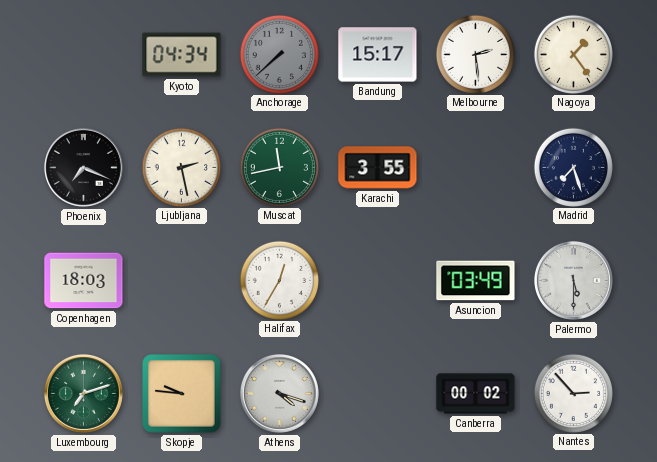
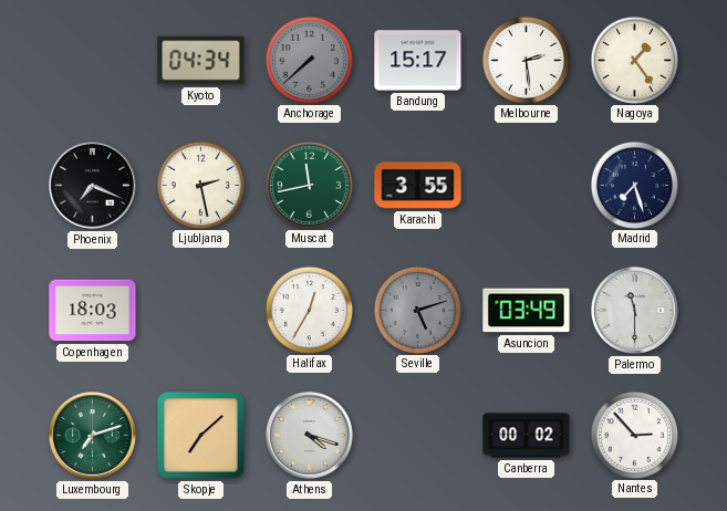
Seville: none -> 5:12
Palermo: 5:30 -> 11:30
Skopje: 9:46 -> 7:08
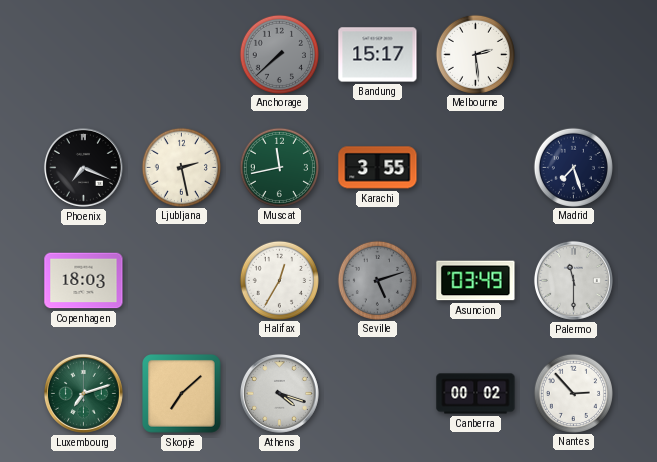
Kyoto: 04:34 -> none
Nagoya: 1:24 -> none
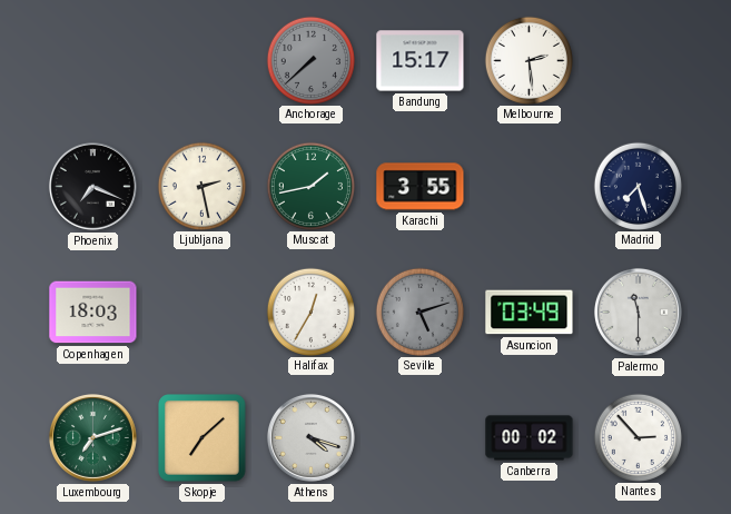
Muscat: 11:43 -> 1:43
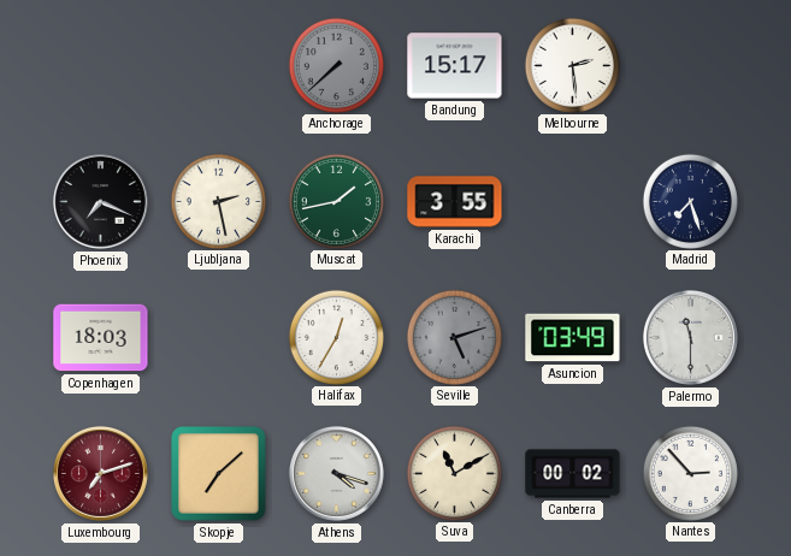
Luxembourg dial: green -> burgundy
Suva: none -> 11:10
